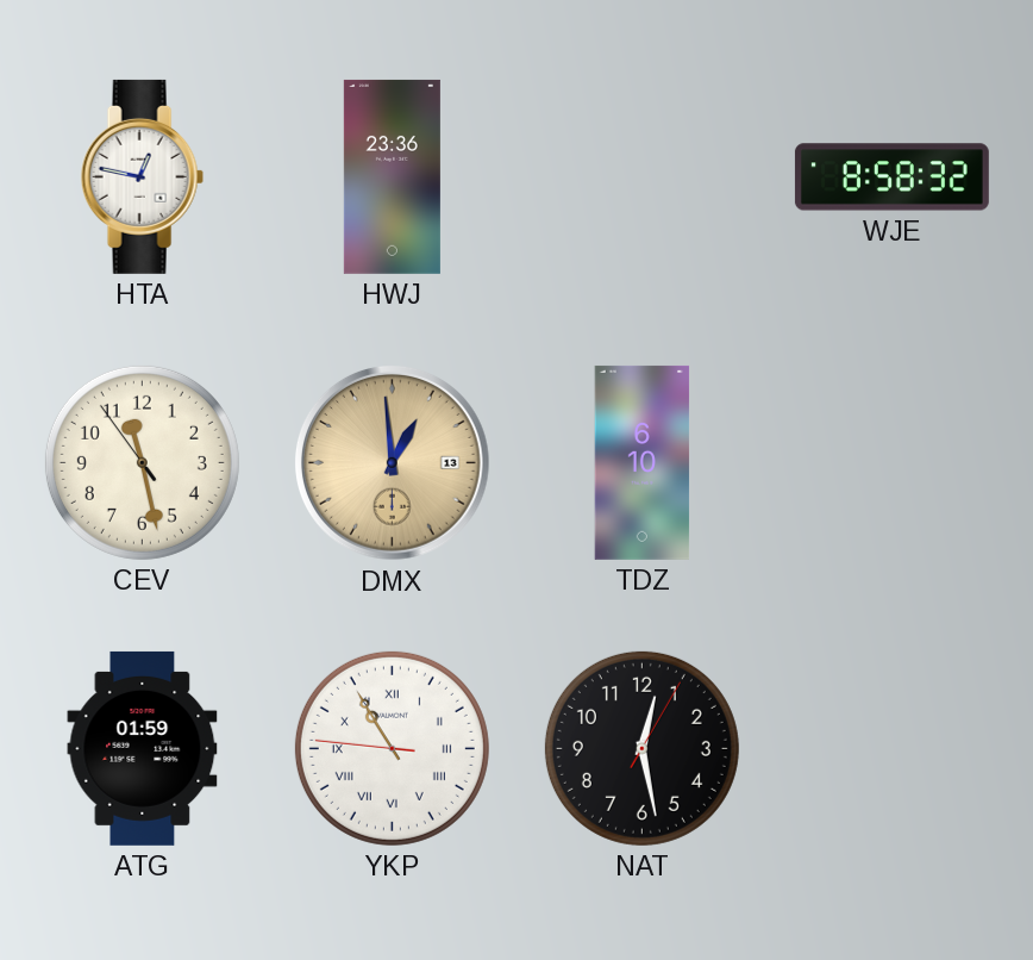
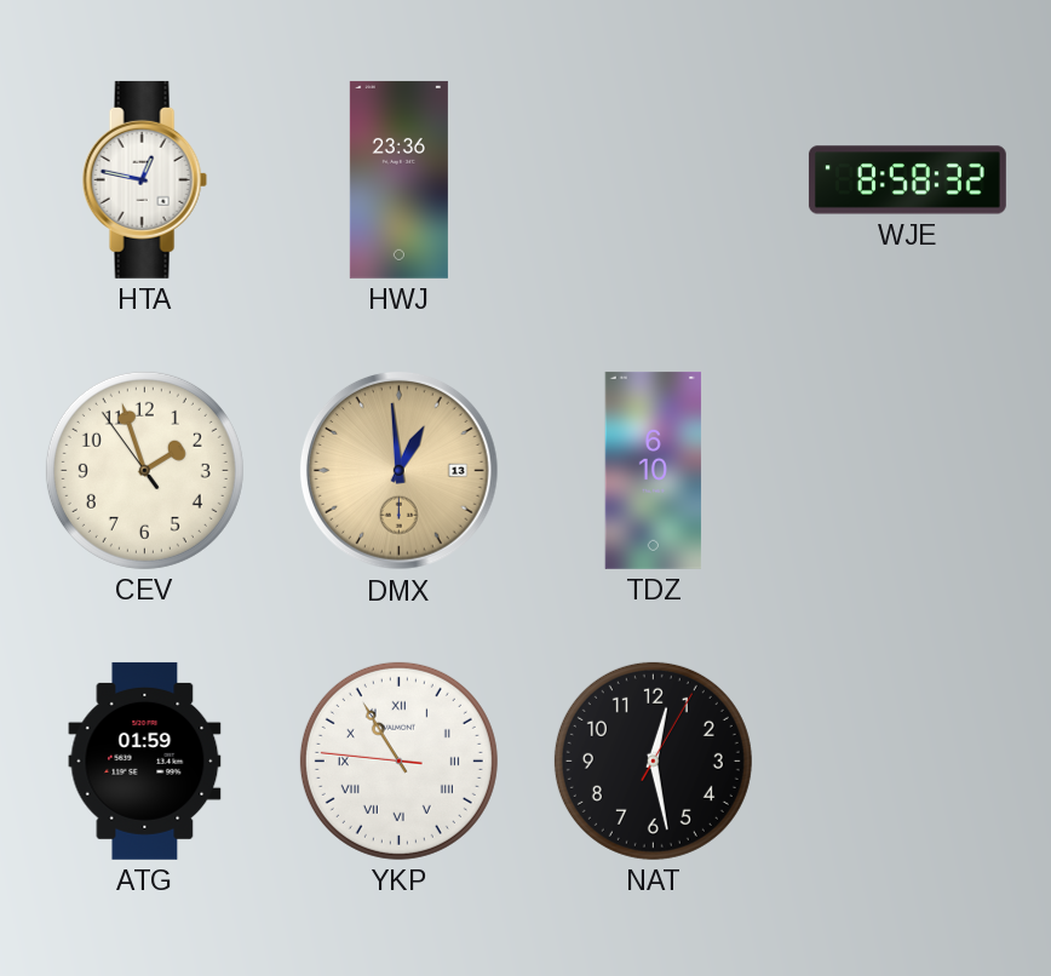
CEV: 11:27 -> 1:56
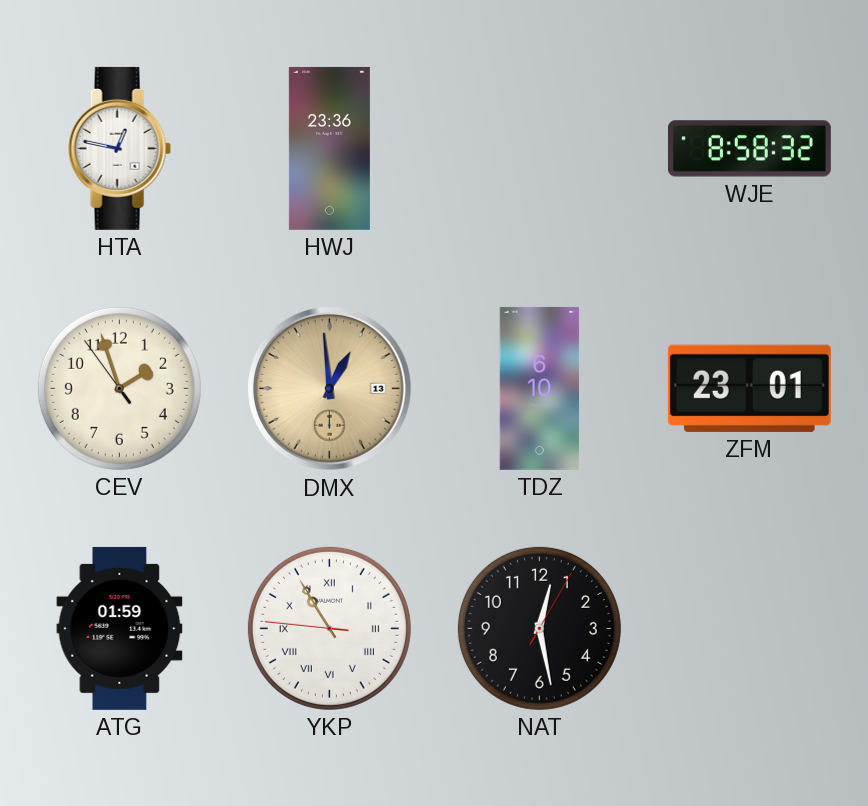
ZFM: none -> 23:01
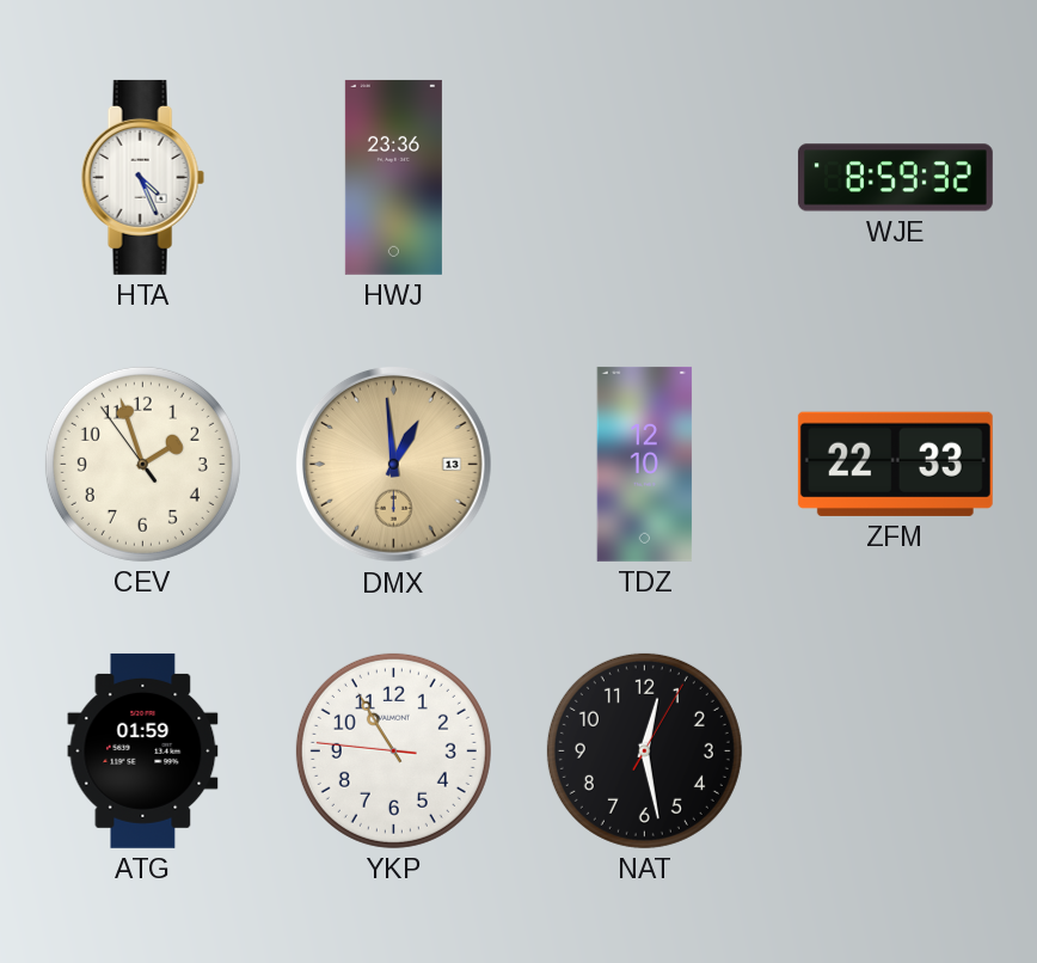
HTA: 12:47 -> 4:26
WJE: 8:58 -> 8:59
TDZ: 6:10 -> 12:10
ZFM: 23:01 -> 22:33
YKP numerals: Roman -> Arabic
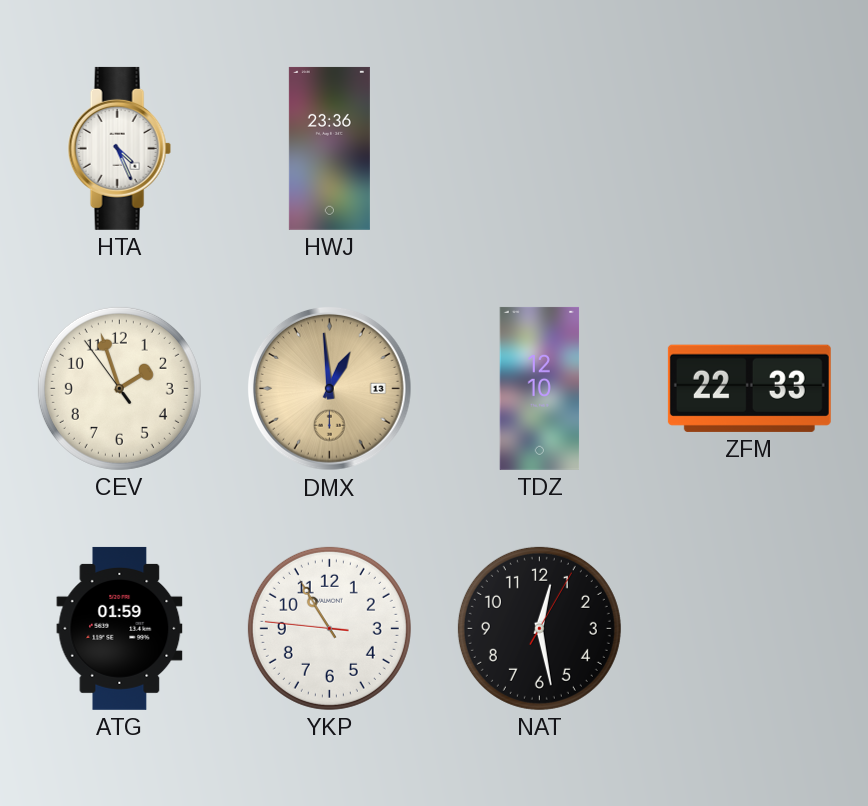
WJE: 8:59 -> none
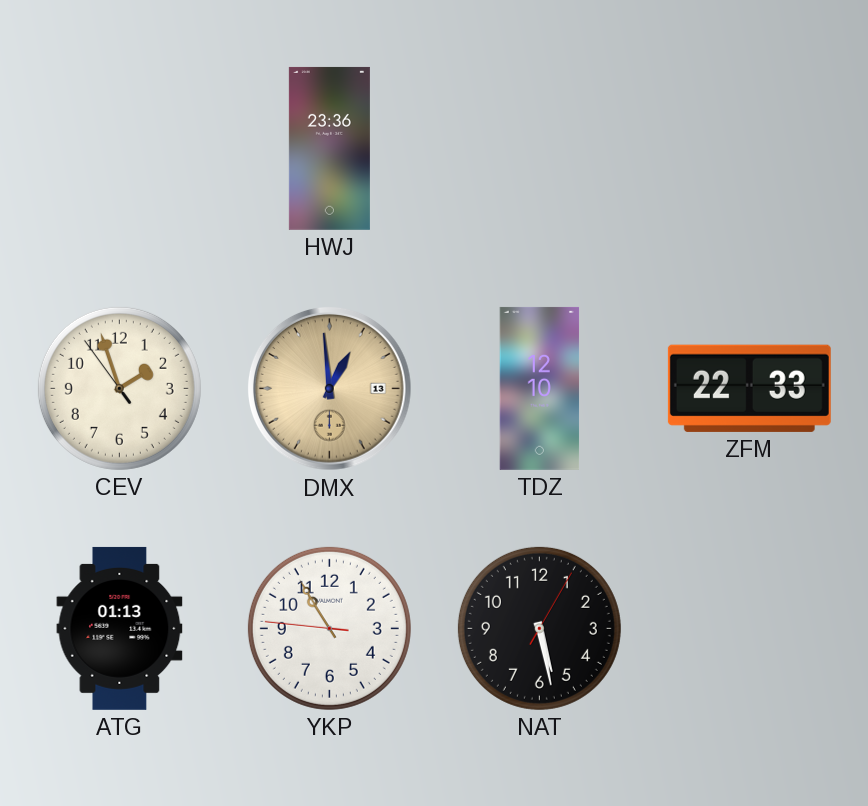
HTA: 4:26 -> none
ATG: 01:59 -> 01:13
NAT: 12:28 -> 5:28
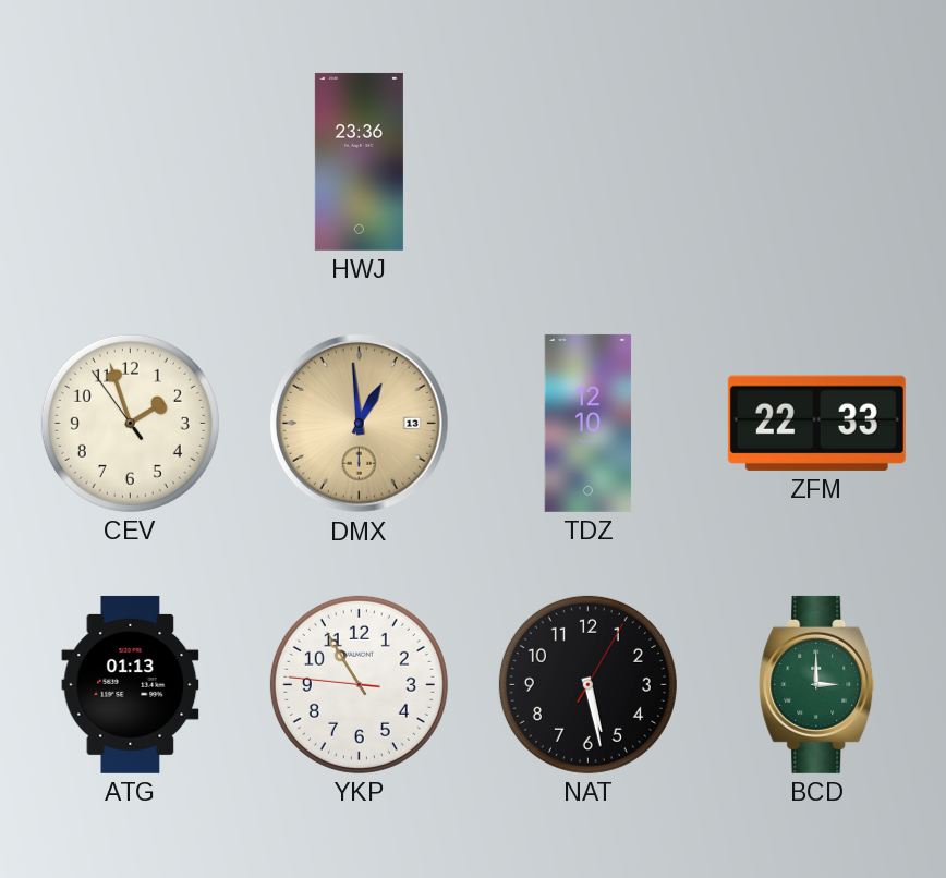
BCD: none -> 3:00
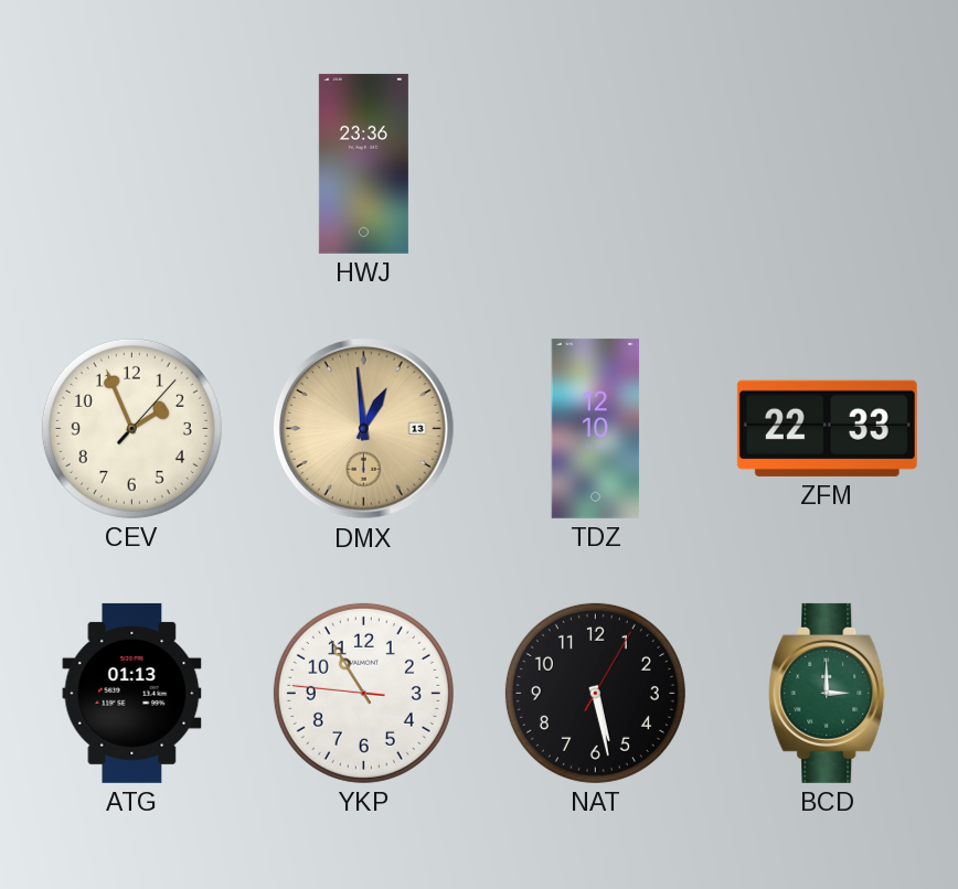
CEV: 1:56:54 -> 1:56:07
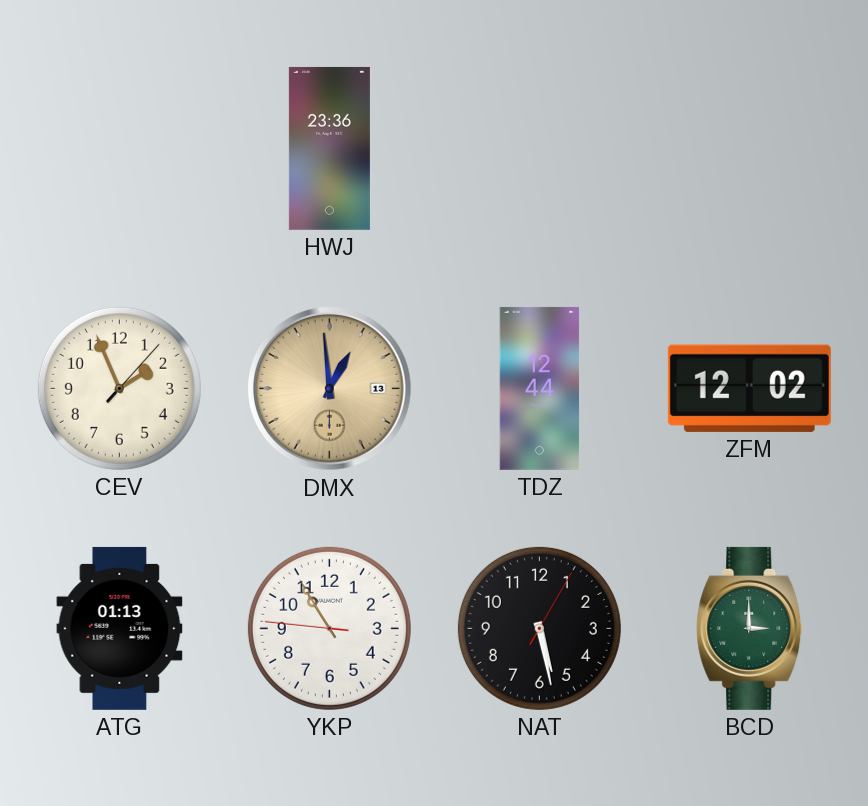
TDZ: 12:10 -> 12:44
ZFM: 22:33 -> 12:02
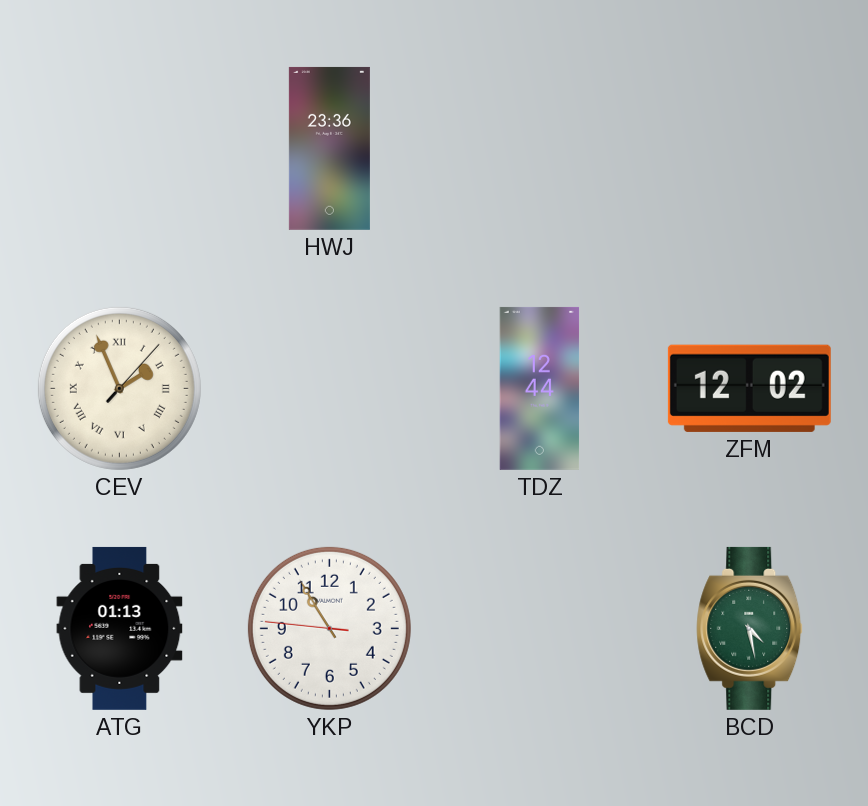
CEV numerals: Arabic -> Roman
DMX: 12:59 -> none
NAT: 5:28 -> none
BCD: 3:00 -> 4:28
